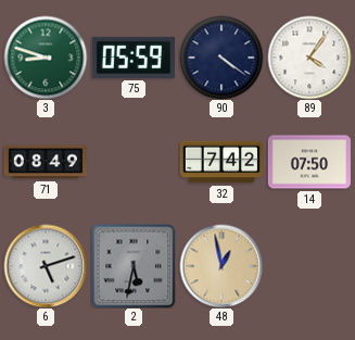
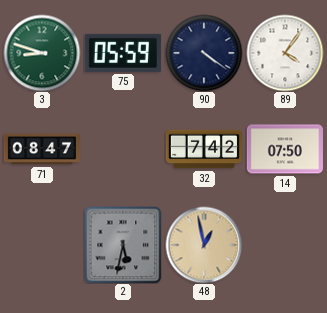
71: 08:49 -> 08:47
6: 5:12 -> none
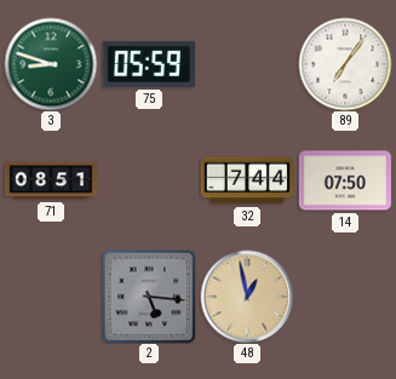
90: 4:21 -> none
89: 4:06 -> 7:06
71: 08:47 -> 08:51
32: 7:42 -> 7:44
2: 5:32 -> 5:16
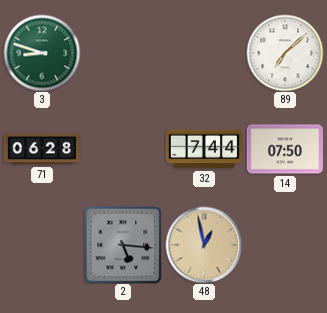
75: 05:59 -> none
89: 7:06 -> 7:08
71: 08:51 -> 06:28
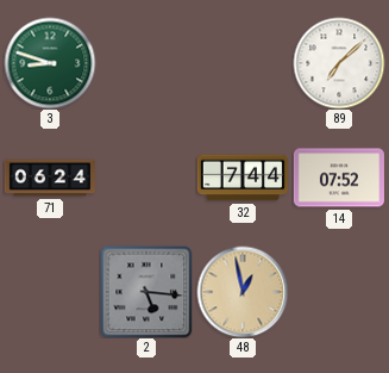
71: 06:28 -> 06:24
14: 07:50 -> 07:52
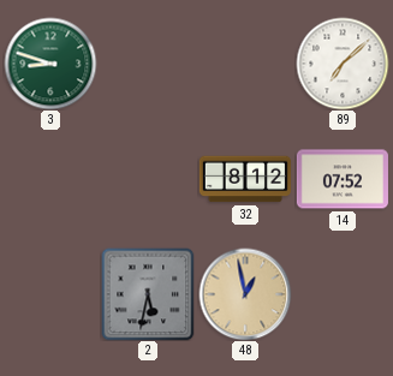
71: 06:24 -> none
32: 7:44 -> 8:12
2: 5:16 -> 5:32
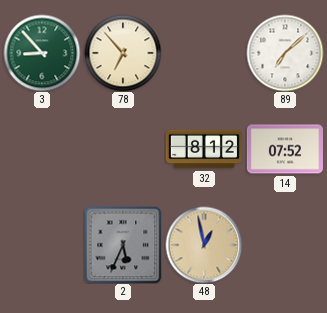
3: 8:48 -> 8:53
78: none -> 6:53
2: 5:32 -> 5:34
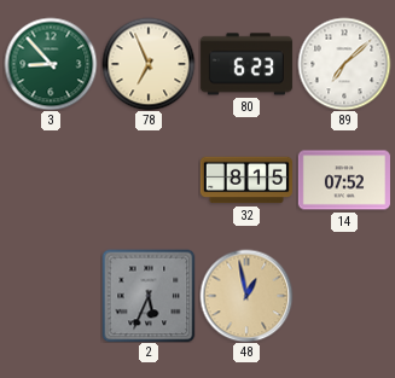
78: 6:53 -> 6:56
80: none -> 6:23
32: 8:12 -> 8:15
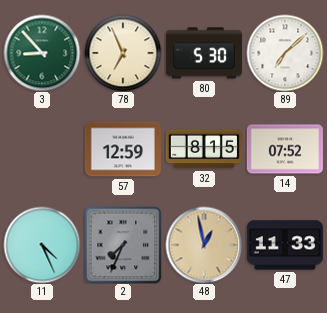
80: 6:23 -> 5:30
57: none -> 12:59
11: none -> 4:26
2: 5:34 -> 7:34
47: none -> 11:33
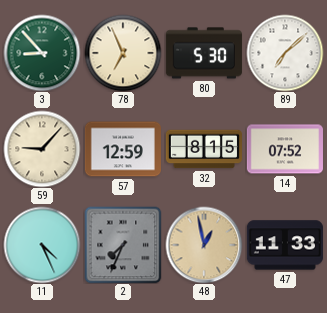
59: none -> 9:07
